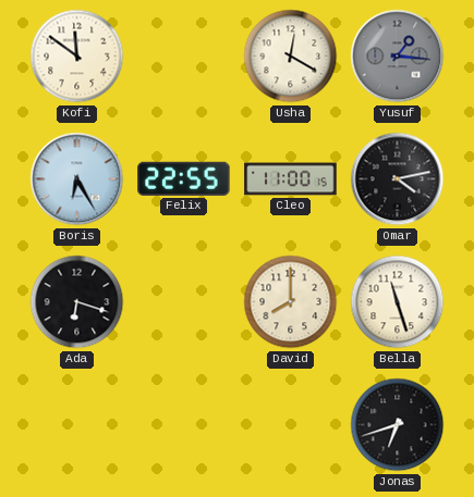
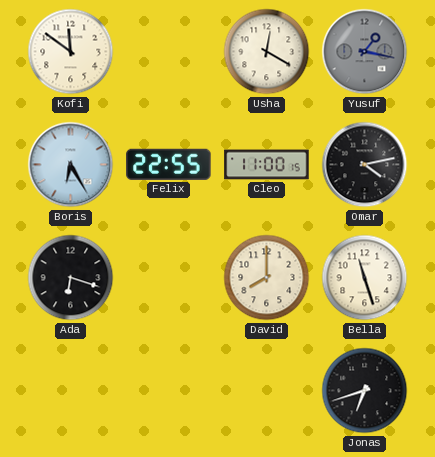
Yusuf: 1:16 -> 1:17
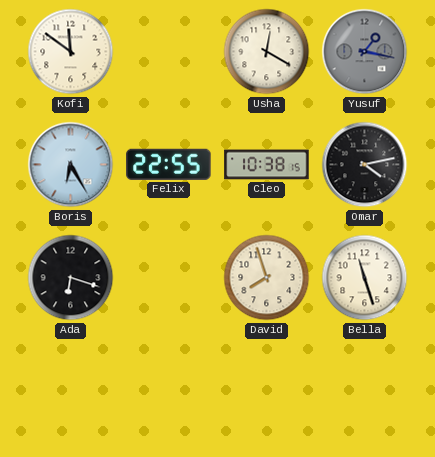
Cleo: 11:00 -> 10:38
David: 8:00 -> 7:57
Jonas: 6:42 -> none
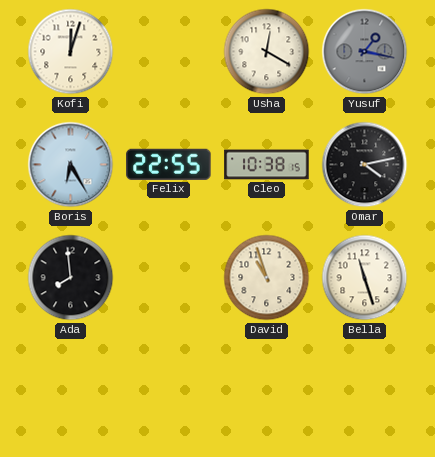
Kofi: 11:51 -> 12:03
Ada: 6:18 -> 7:59
David: 7:57 -> 10:57
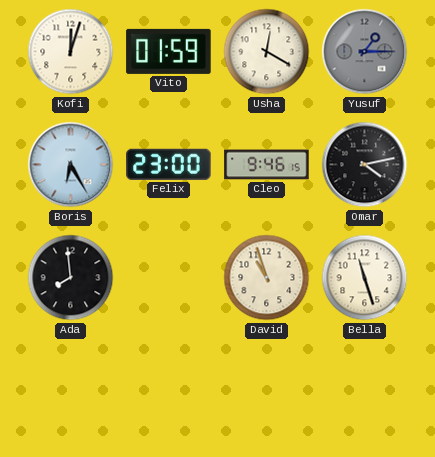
Vito: none -> 01:59
Yusuf: 1:17 -> 1:15
Felix: 22:55 -> 23:00
Cleo: 10:38 -> 9:46
